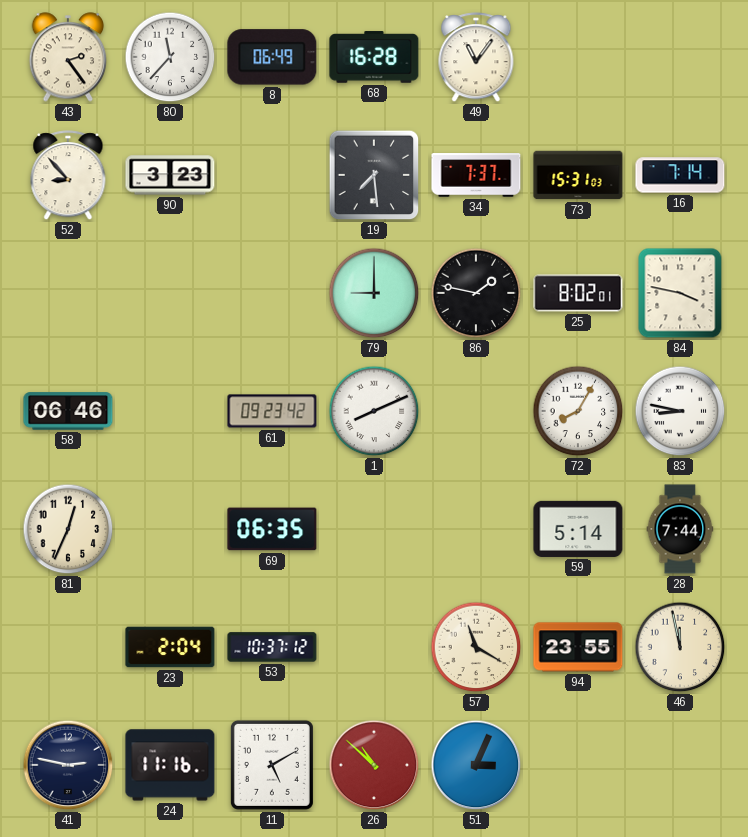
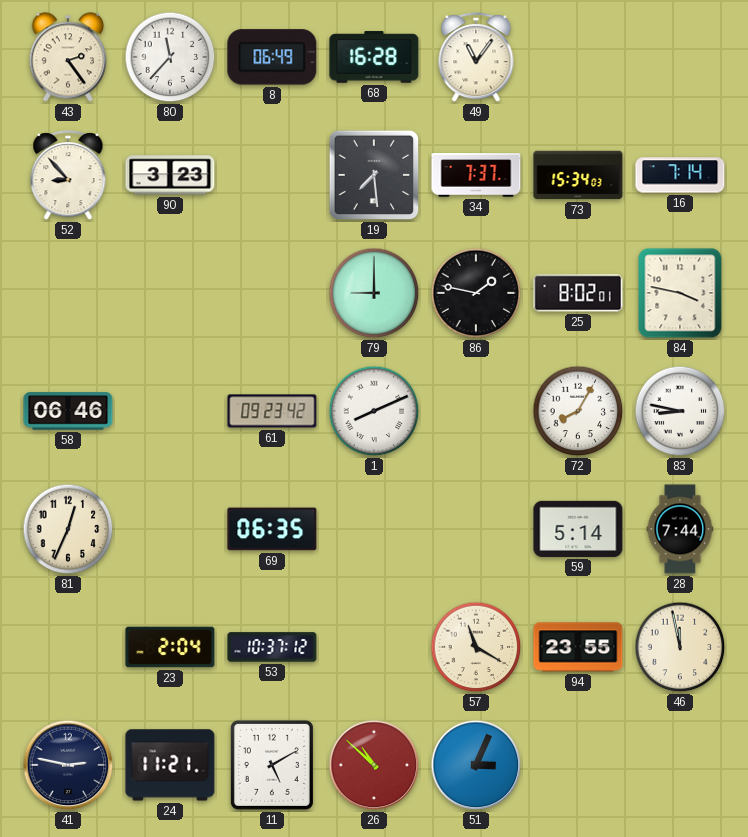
73: 15:31 -> 15:34
24: 11:16 -> 11:21
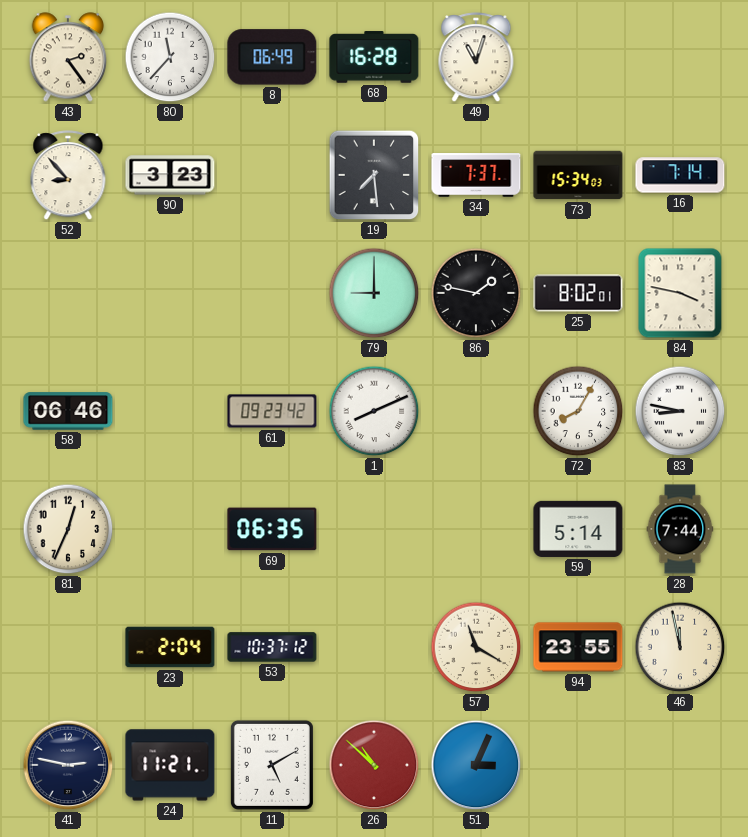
49: 11:06 -> 11:03
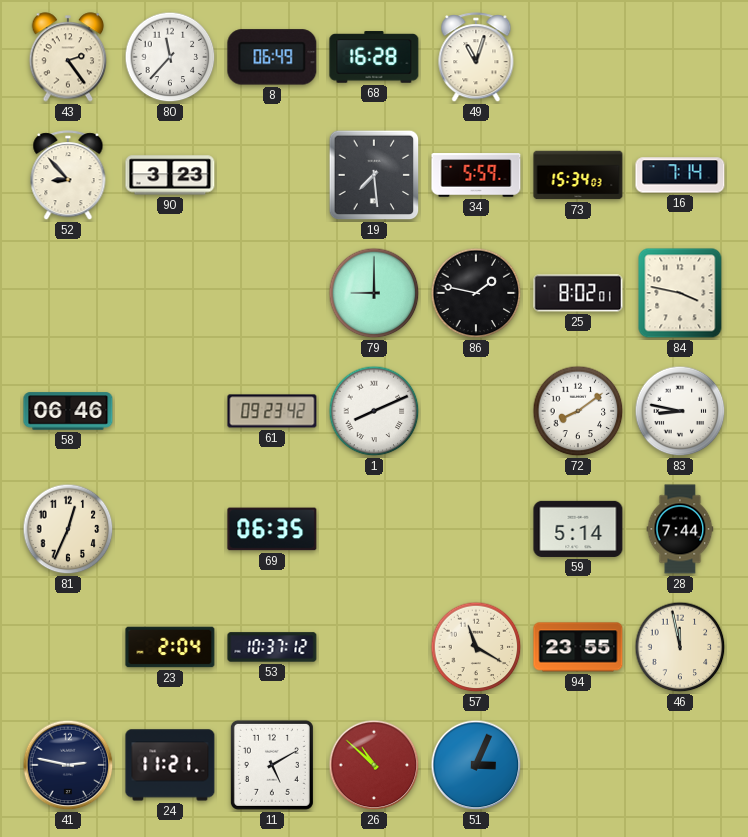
34: 7:37 -> 5:59
72: 8:05 -> 8:09
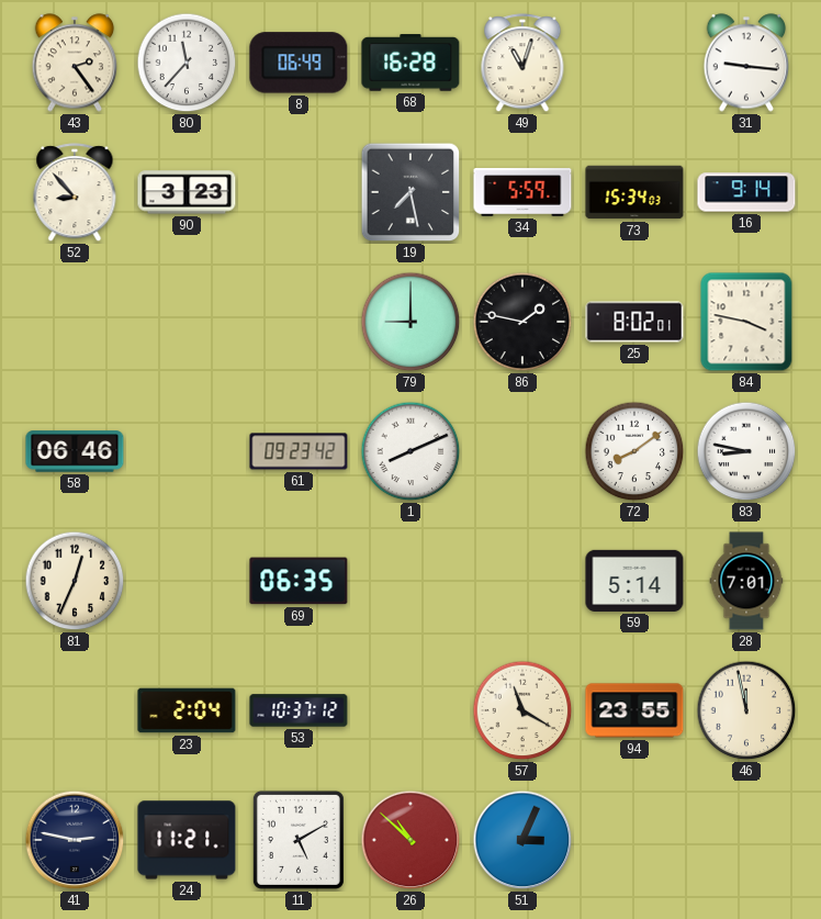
31: none -> 9:16
19: 7:29 -> 7:28
16: 7:14 -> 9:14
28: 7:44 -> 7:01
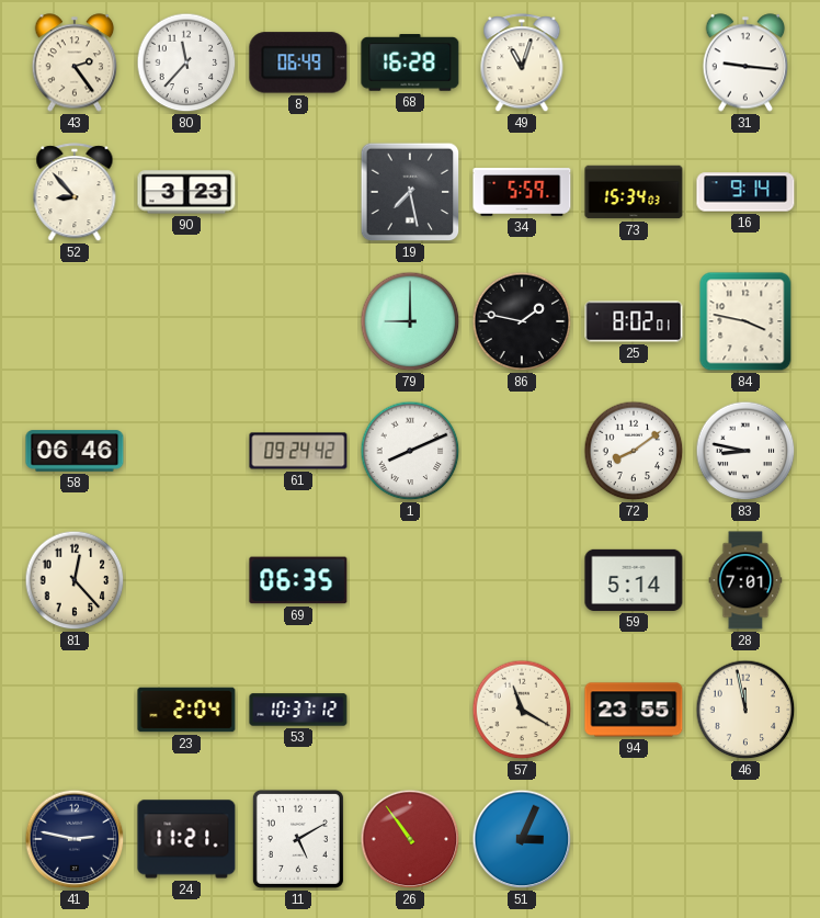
61: 09:23 -> 09:24
81: 12:34 -> 12:23
26: 10:52 -> 10:54
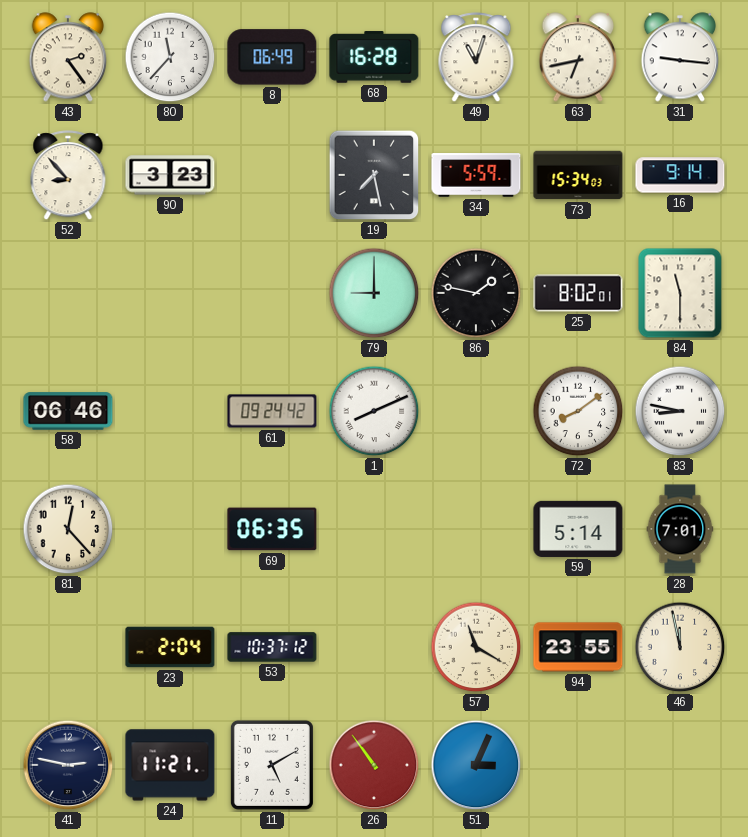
63: none -> 6:43
84: 3:47 -> 11:30
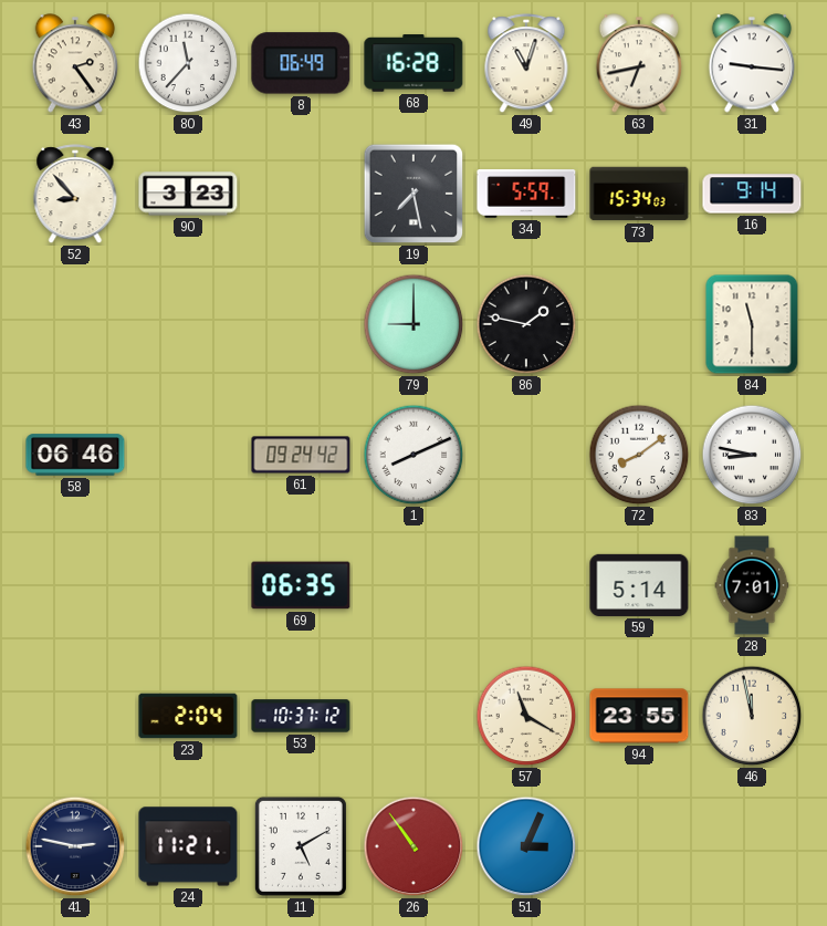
25: 8:02 -> none
81: 12:23 -> none
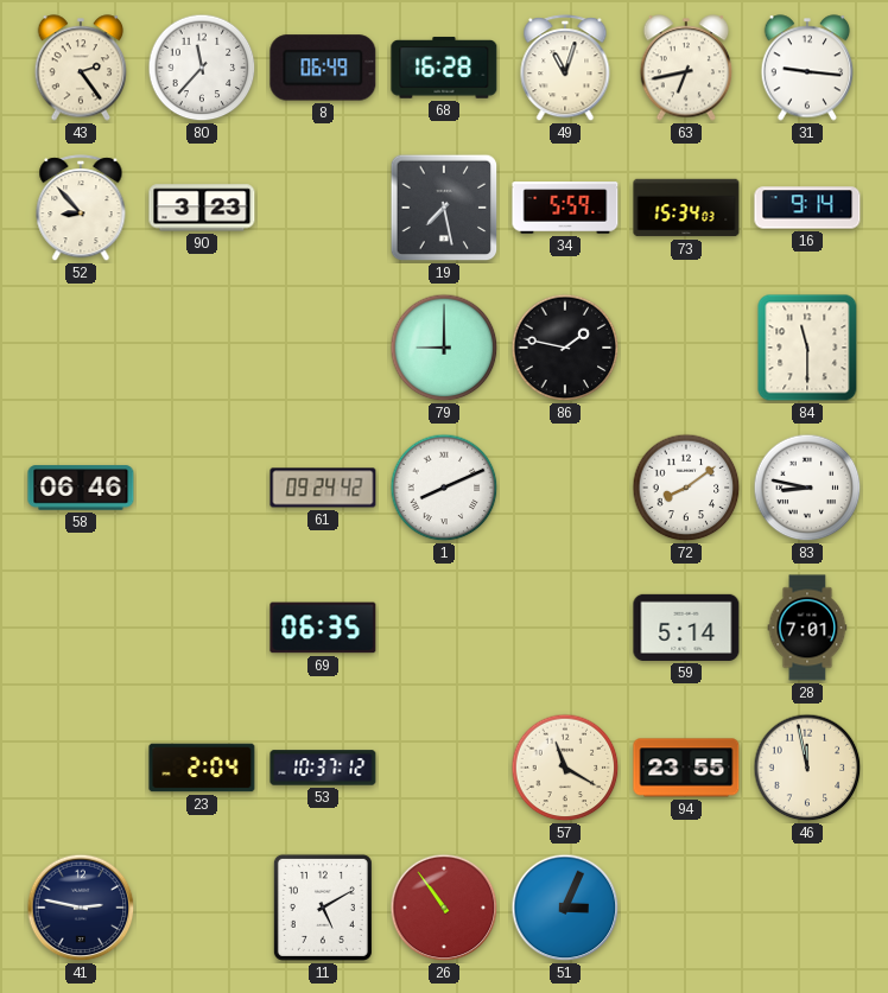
24: 11:21 -> none
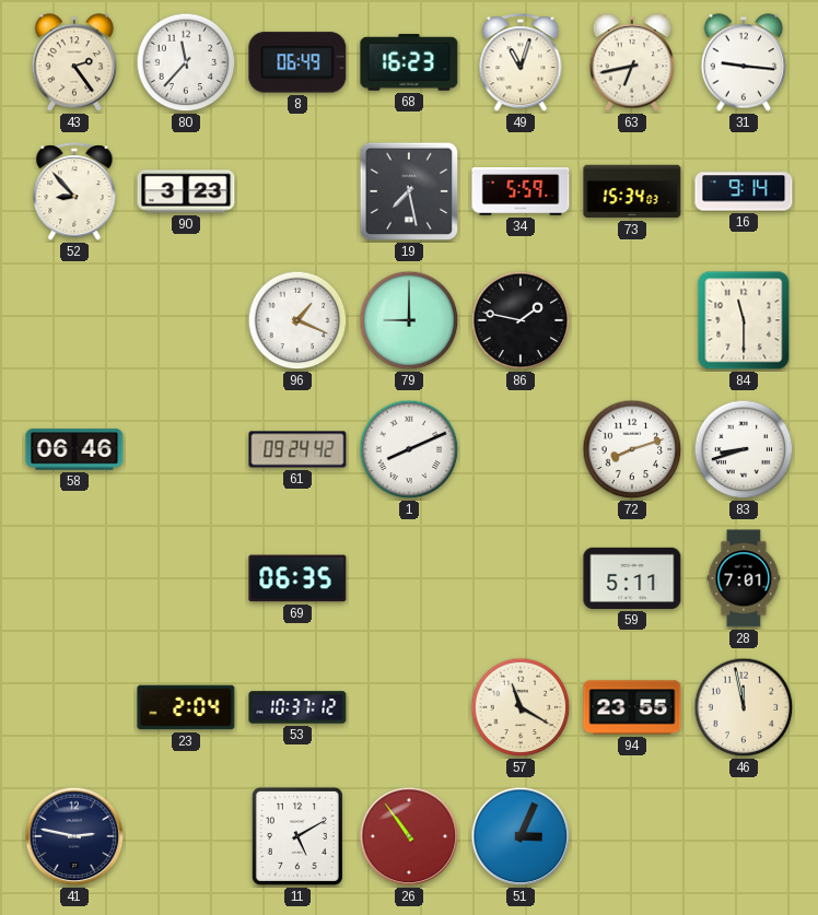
68: 16:28 -> 16:23
96: none -> 1:19
72: 8:09 -> 8:12
83: 8:47 -> 8:42
59: 5:14 -> 5:11
